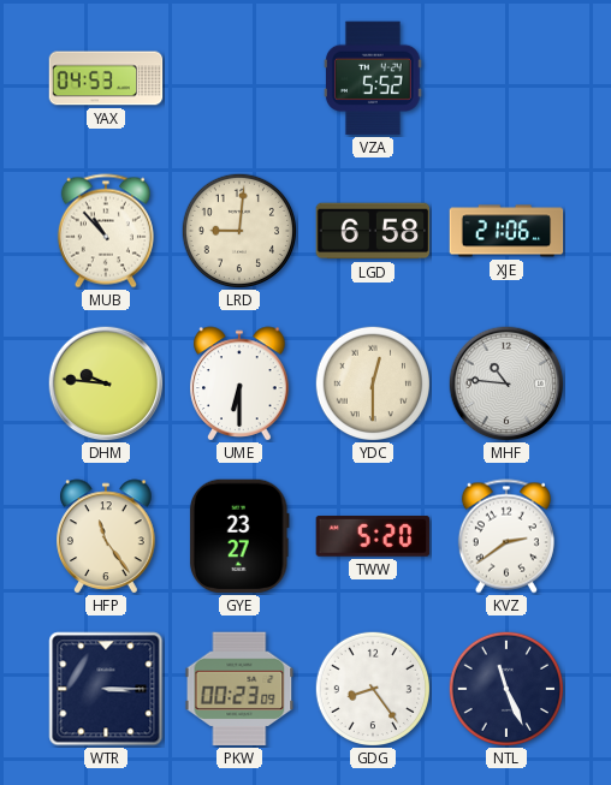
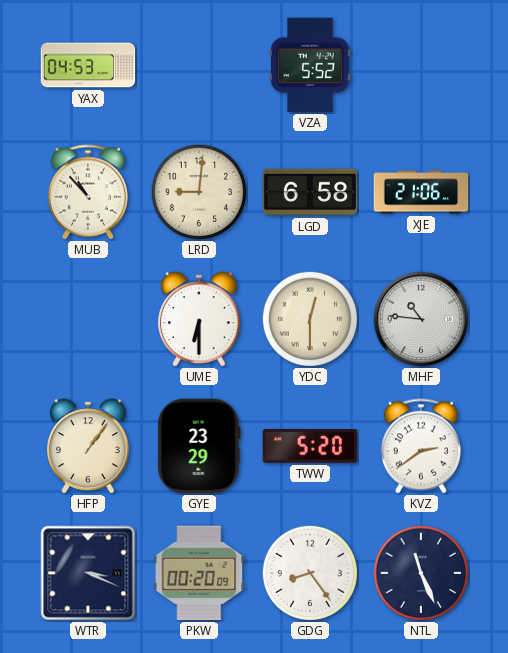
DHM: 9:46 -> none
HFP: 11:24 -> 1:06
GYE: 23:27 -> 23:29
WTR: 3:15 -> 3:19
PKW: 00:23 -> 00:20
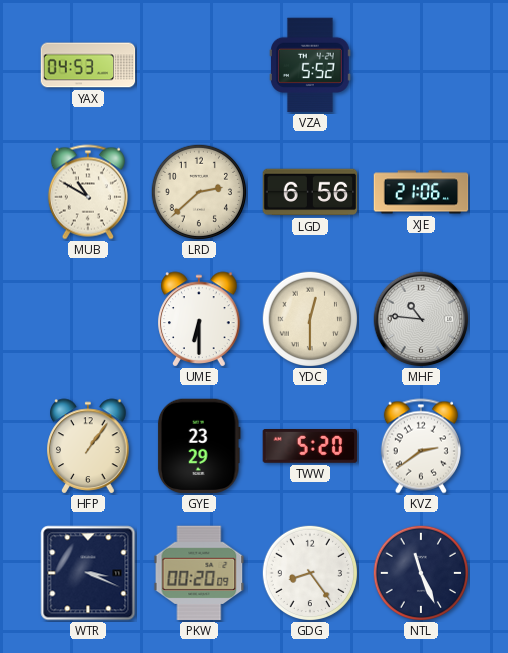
MUB: 10:53 -> 10:50
LRD: 9:01 -> 2:38
LGD: 6:58 -> 6:56
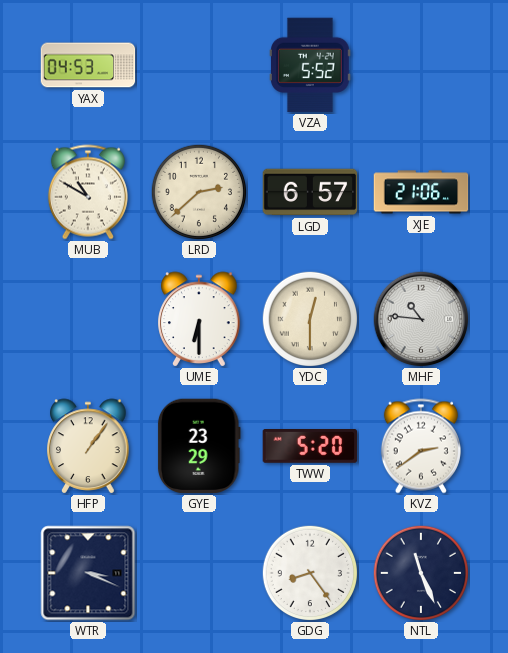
LGD: 6:56 -> 6:57
PKW: 00:20 -> none
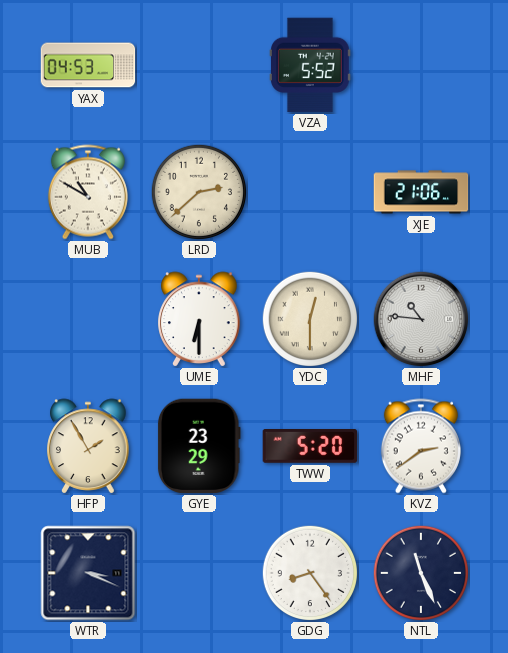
LGD: 6:57 -> none
HFP: 1:06 -> 1:55
